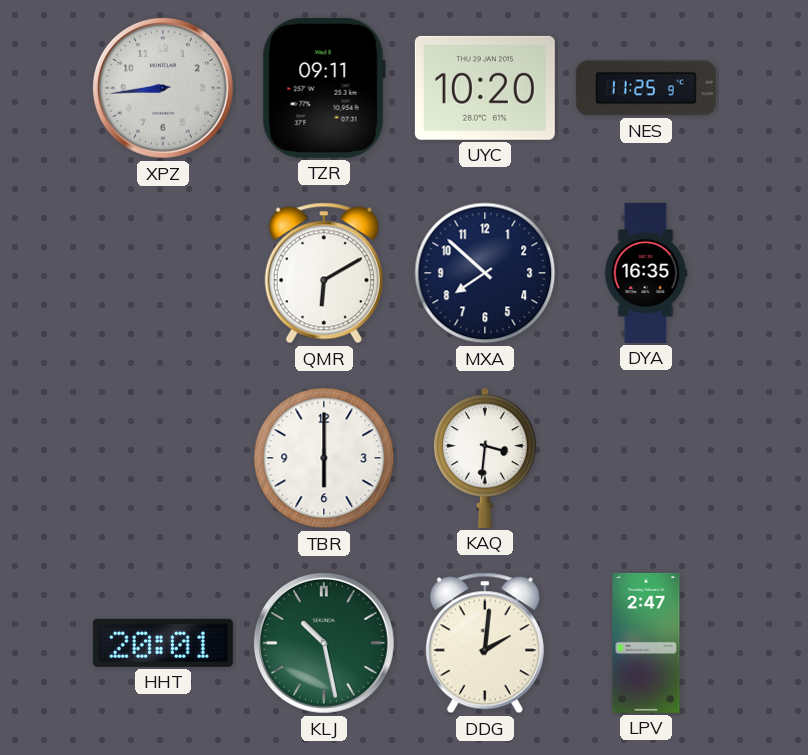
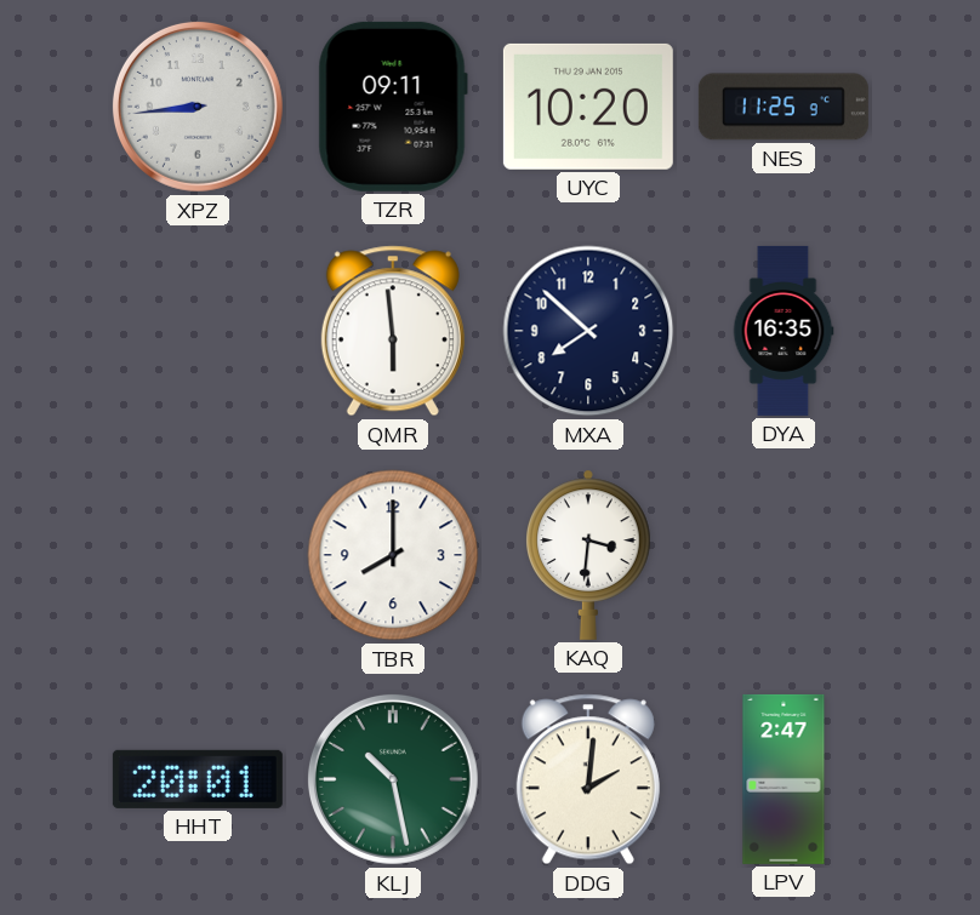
QMR: 6:10 -> 5:59
TBR: 6:00 -> 8:00
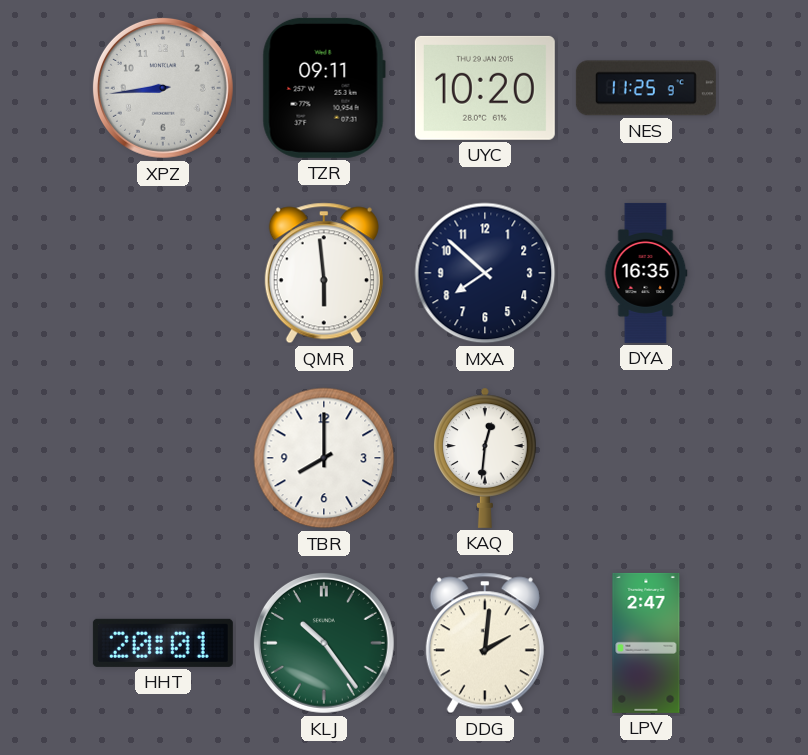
KAQ: 3:31 -> 12:31
KLJ: 10:28 -> 10:24
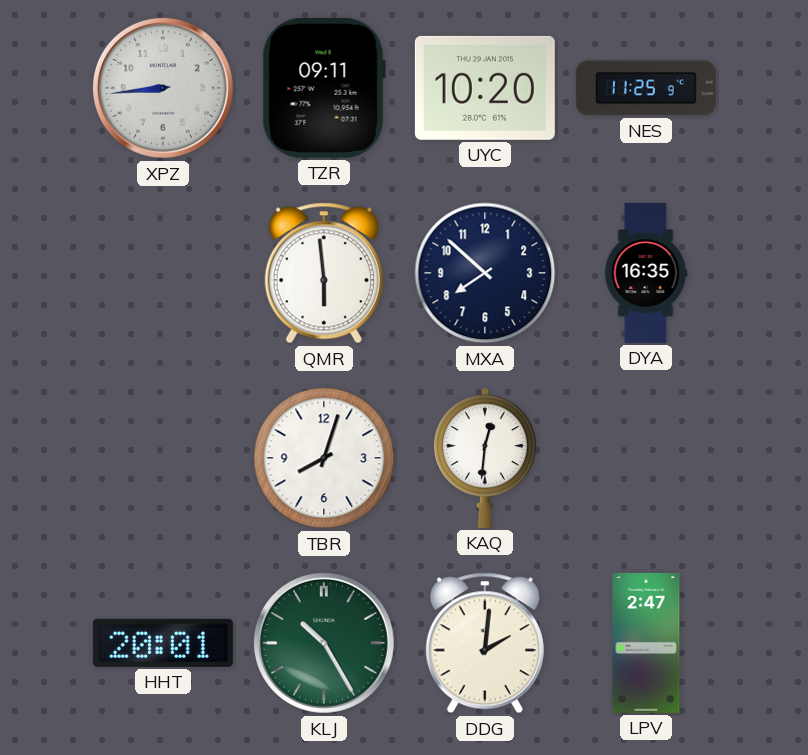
TBR: 8:00 -> 8:03
KLJ: 10:24 -> 10:25
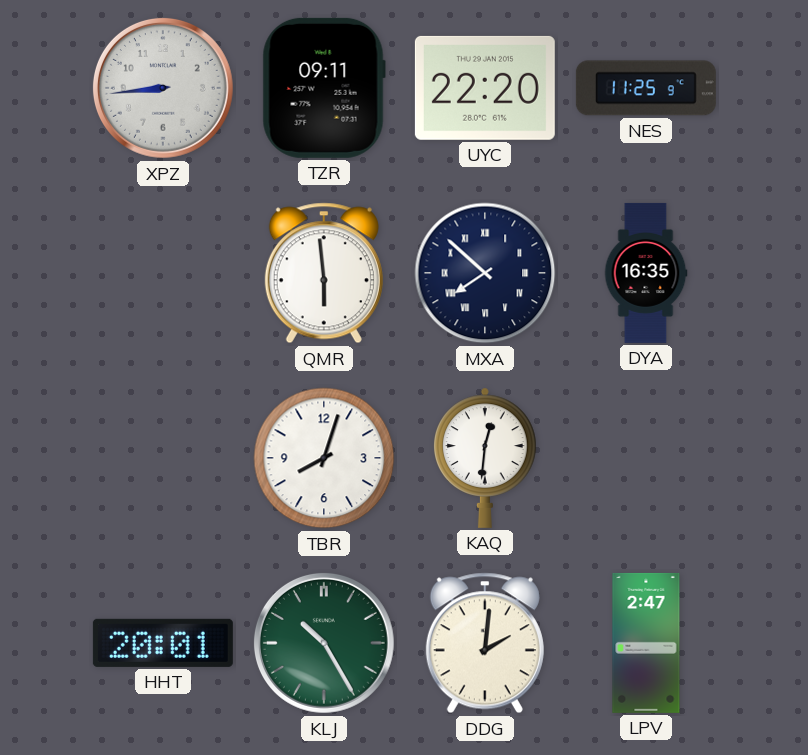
UYC: 10:20 -> 22:20
MXA numerals: Arabic -> Roman
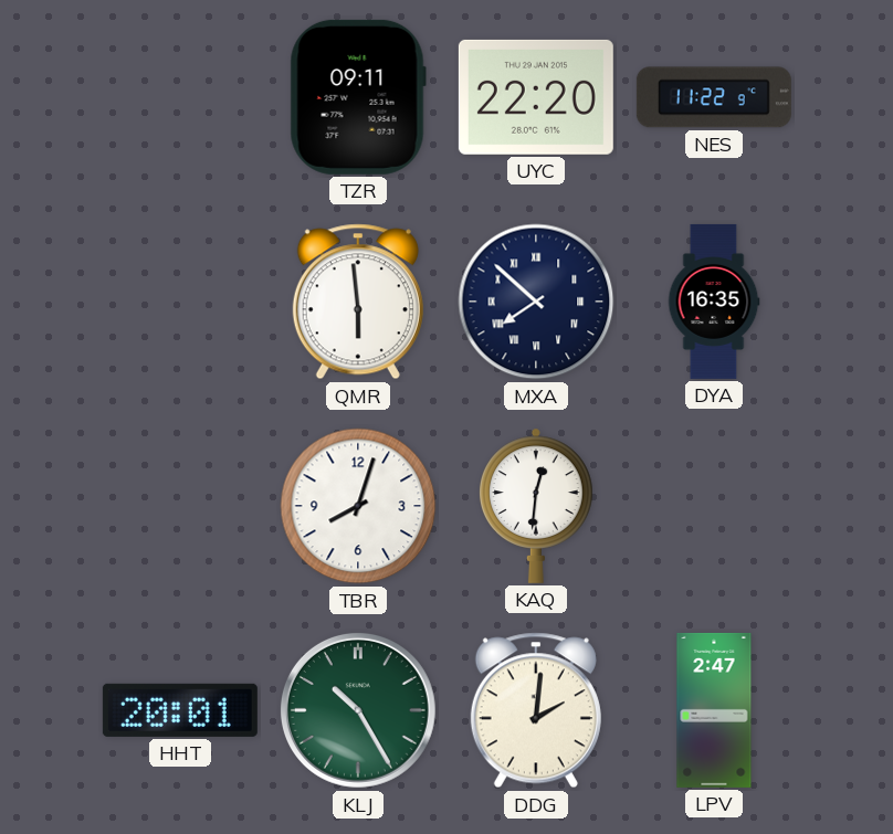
XPZ: 8:44 -> none
NES: 11:25 -> 11:22
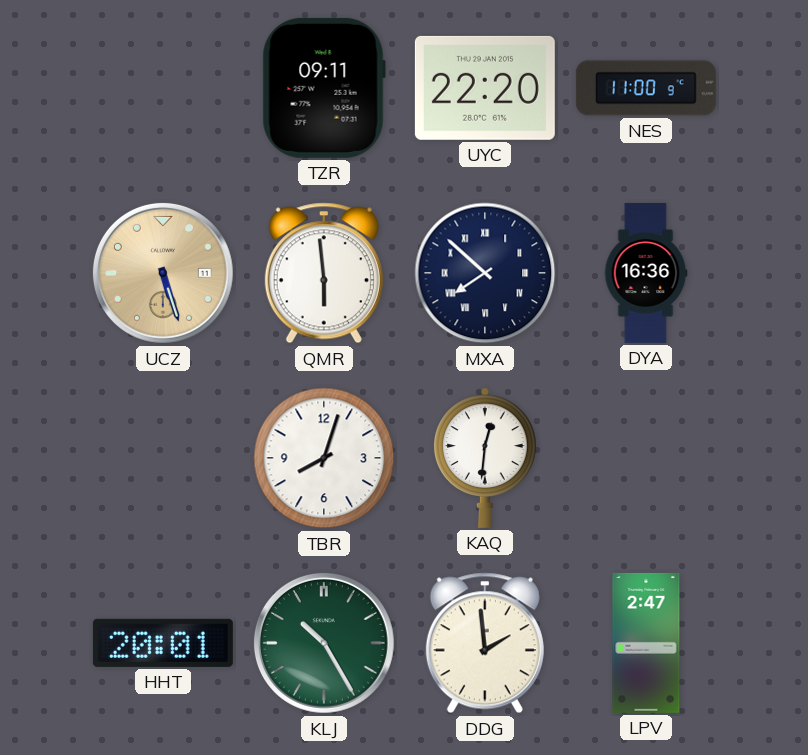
NES: 11:22 -> 11:00
UCZ: none -> 5:27
DYA: 16:35 -> 16:36
DDG: 2:01 -> 1:59
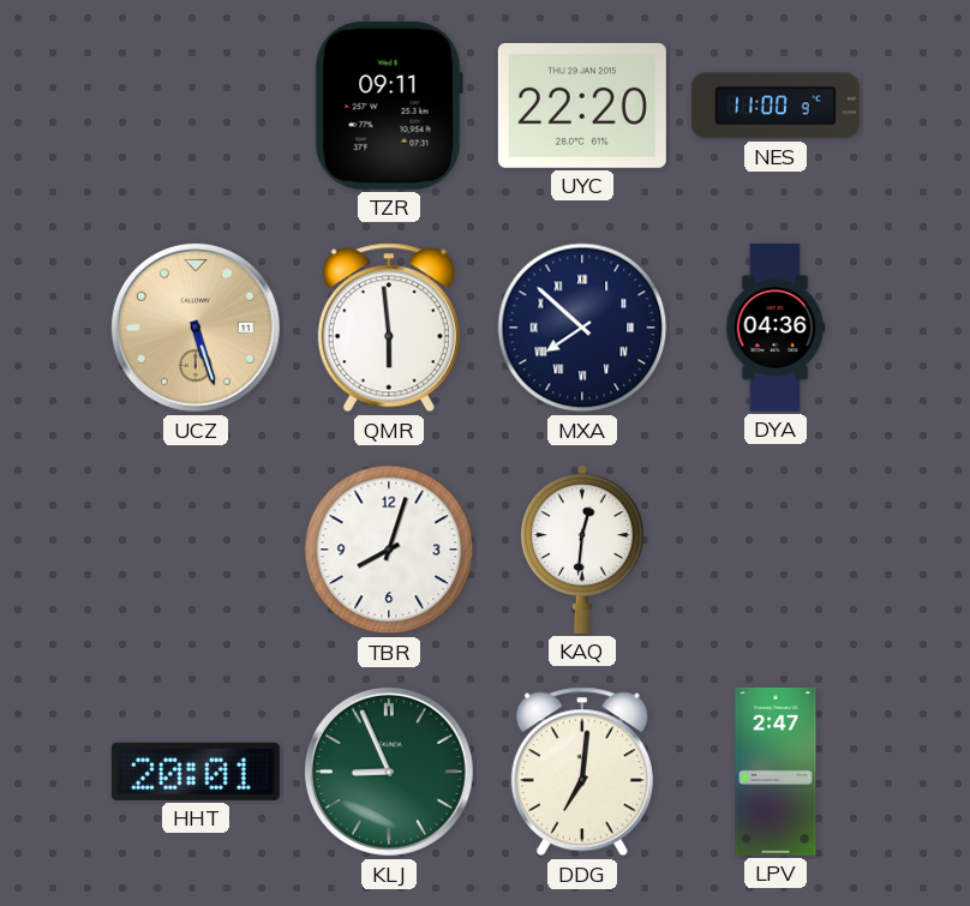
DYA: 16:36 -> 04:36
KLJ: 10:25 -> 8:56
DDG: 1:59 -> 7:01
